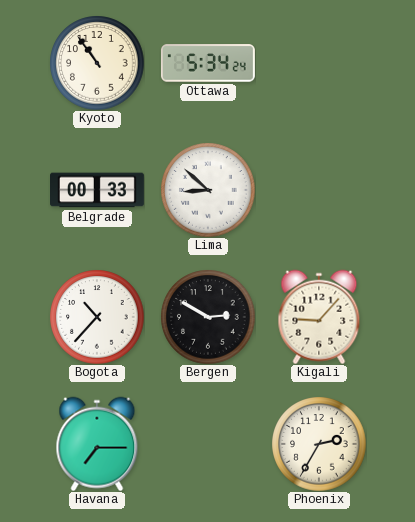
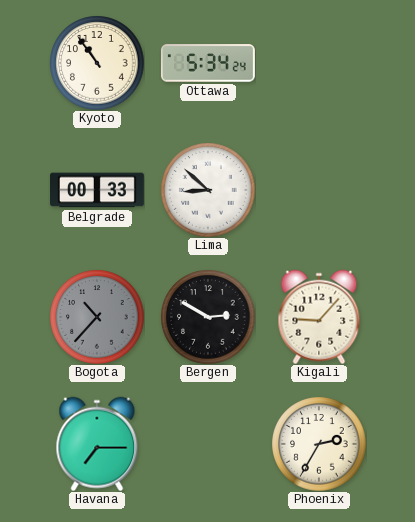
Bogota dial: white -> grey
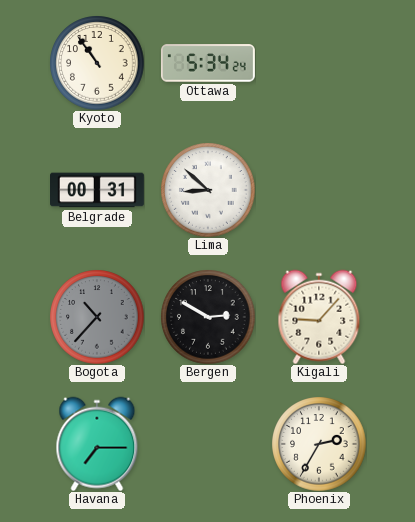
Belgrade: 00:33 -> 00:31
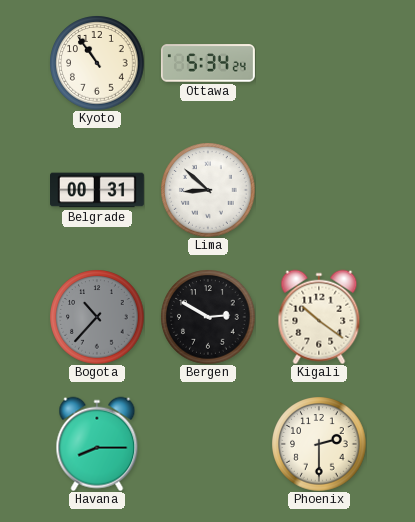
Kigali: 9:07 -> 10:21
Havana: 7:15 -> 8:15
Phoenix: 2:35 -> 2:30
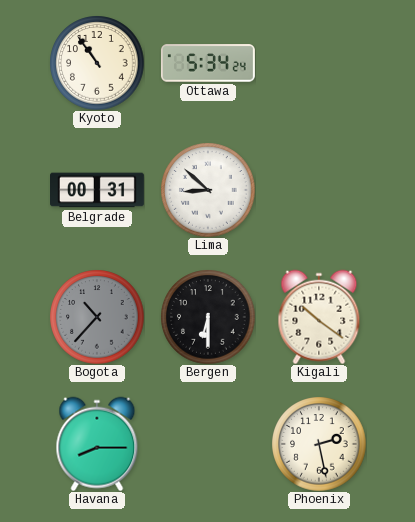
Bergen: 2:50 -> 6:30
Phoenix: 2:30 -> 2:28
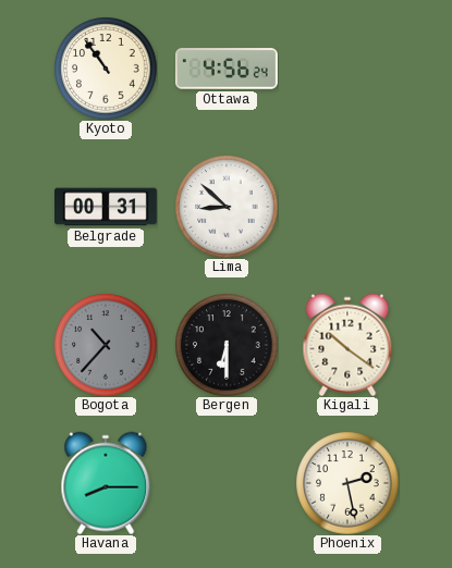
Ottawa: 5:34 -> 4:56
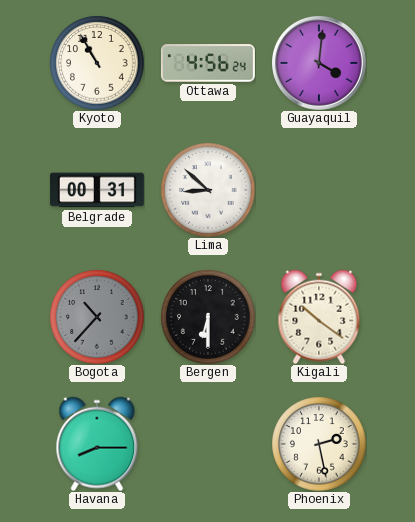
Kyoto: 10:54 -> 10:55
Guayaquil: none -> 4:01
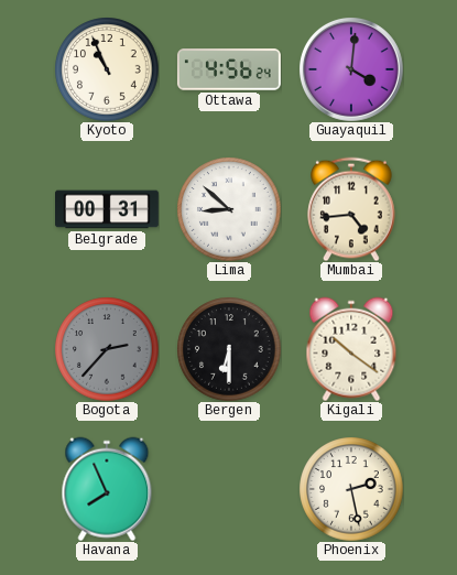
Kyoto: 10:55 -> 10:56
Mumbai: none -> 4:44
Bogota: 10:37 -> 2:37
Havana: 8:15 -> 7:56
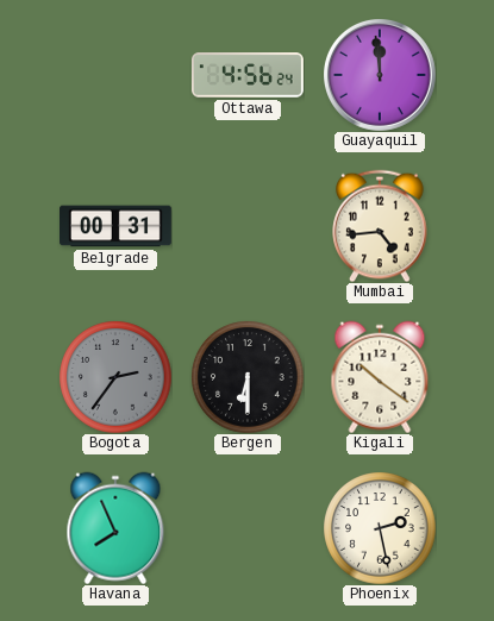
Kyoto: 10:56 -> none
Guayaquil: 4:01 -> 11:59
Lima: 8:52 -> none
Bogota: 2:37 -> 2:36
